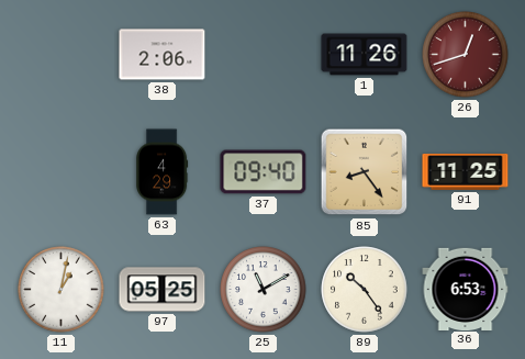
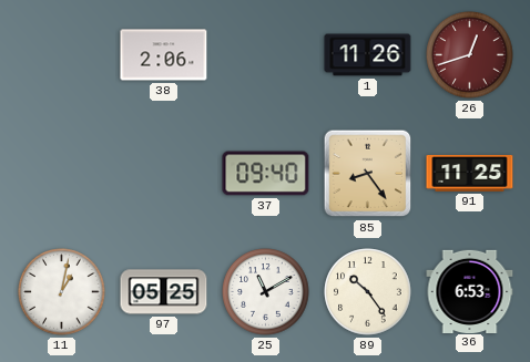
63: 4:29 -> none
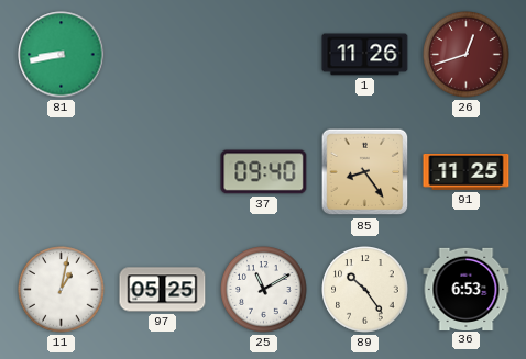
81: none -> 8:43
38: 2:06 -> none
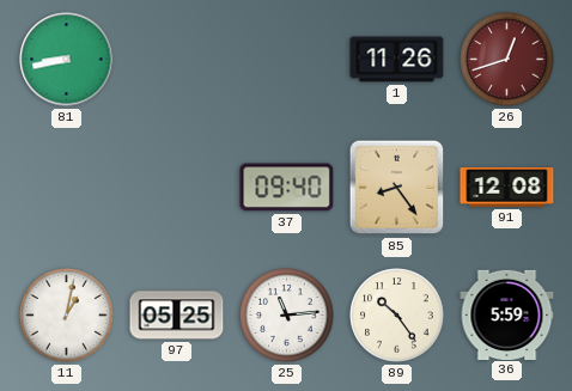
91: 11:25 -> 12:08
25: 11:10 -> 11:14
36: 6:53 -> 5:59
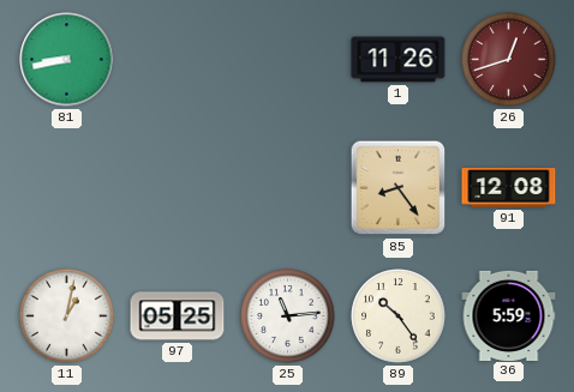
37: 09:40 -> none
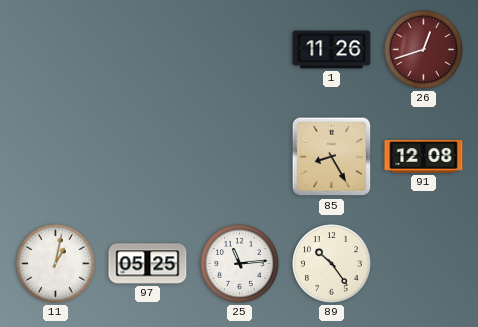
81: 8:43 -> none
85: 8:24 -> 8:25
36: 5:59 -> none
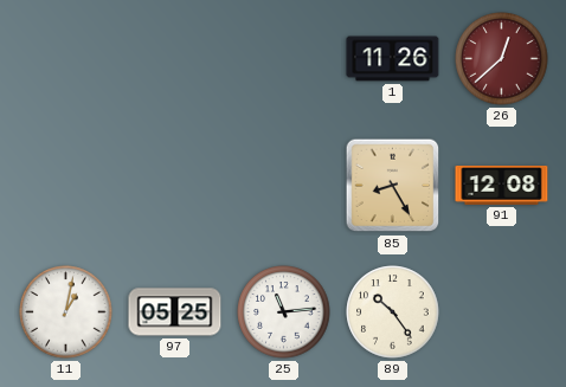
26: 12:42 -> 12:38
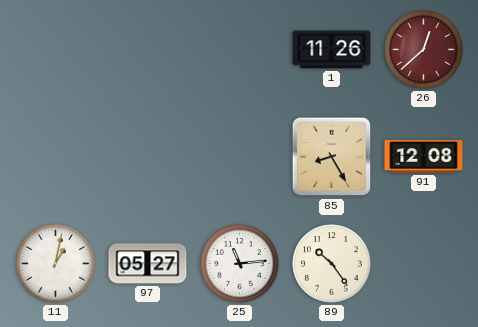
97: 05:25 -> 05:27
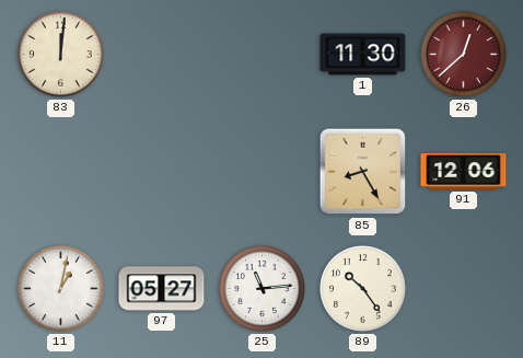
83: none -> 12:01
1: 11:26 -> 11:30
91: 12:08 -> 12:06
